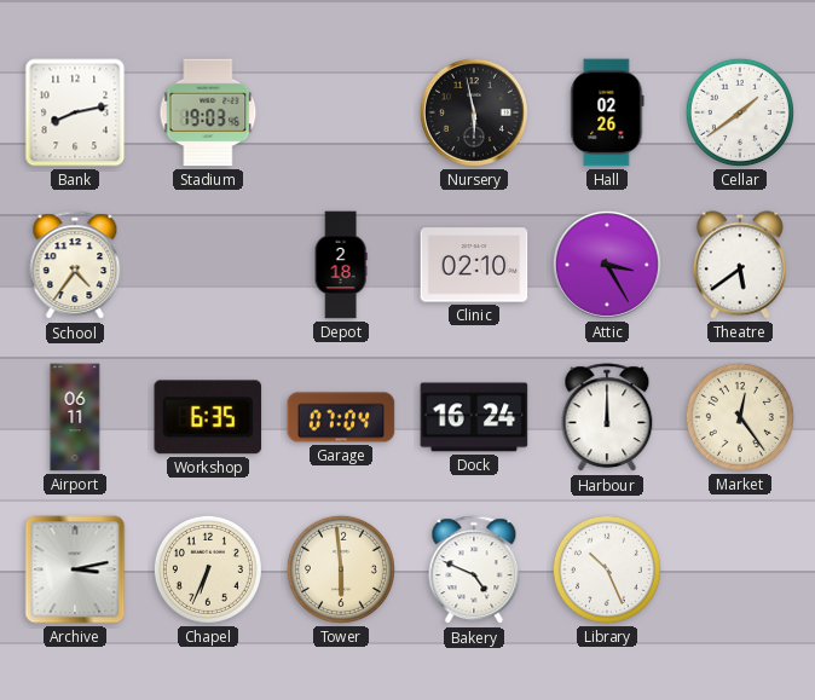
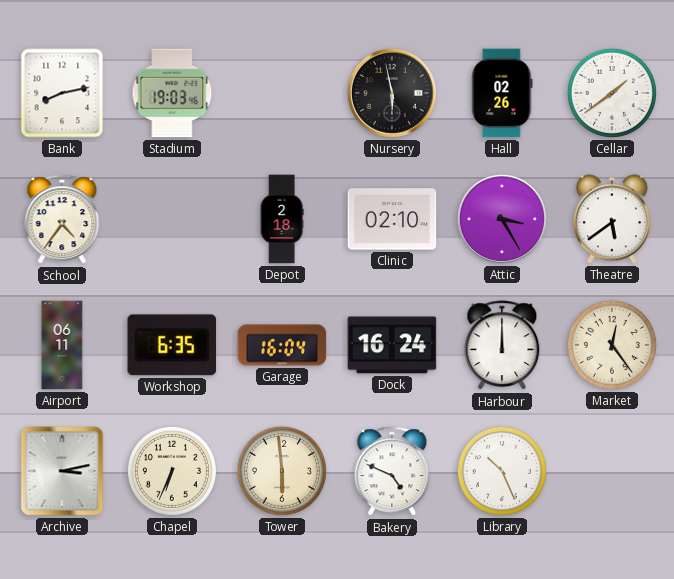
Garage: 07:04 -> 16:04
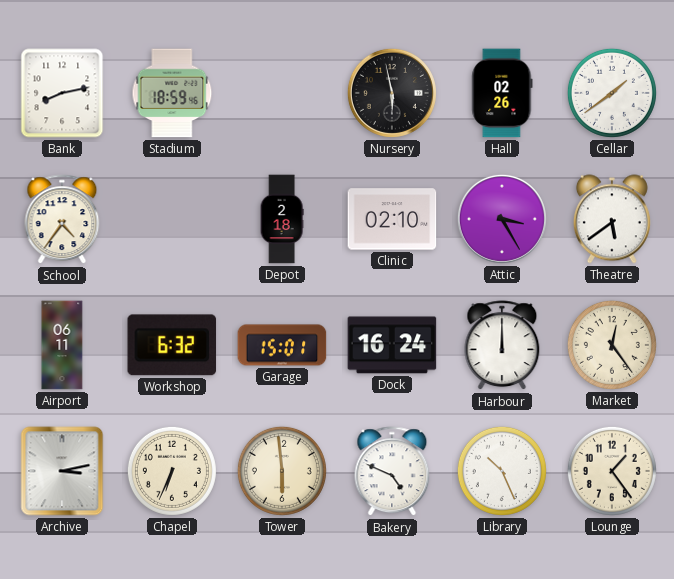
Stadium: 19:03 -> 18:59
Workshop: 6:35 -> 6:32
Garage: 16:04 -> 15:01
Lounge: none -> 1:24
